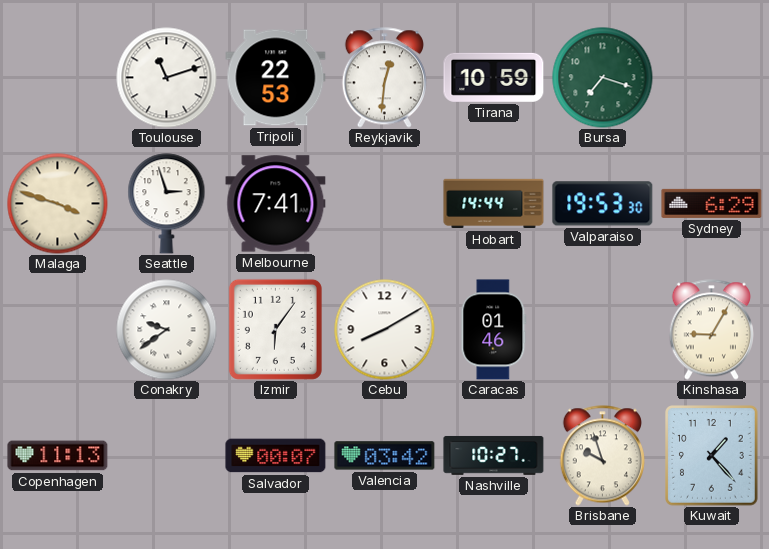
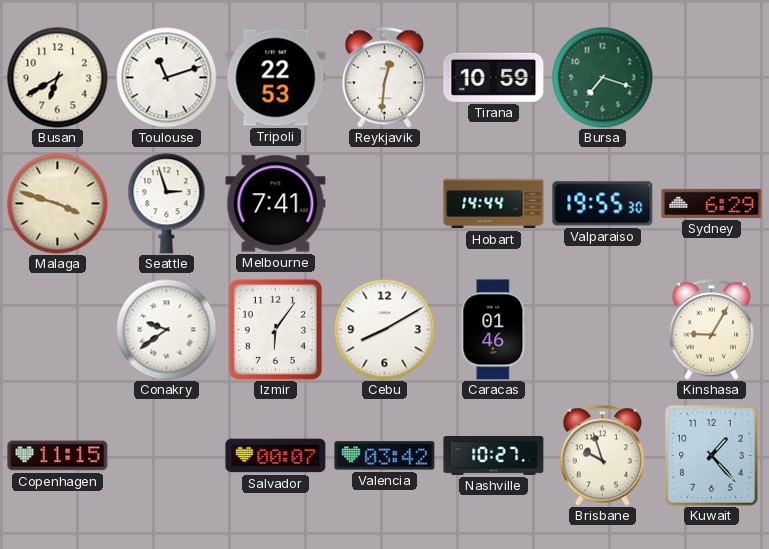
Busan: none -> 6:40
Valparaiso: 19:53 -> 19:55
Copenhagen: 11:13 -> 11:15
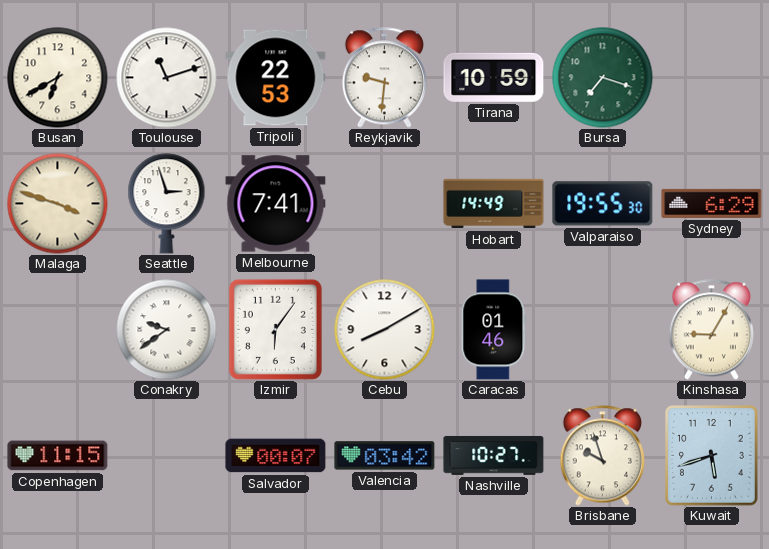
Reykjavik: 12:31 -> 9:31
Hobart: 14:44 -> 14:49
Kuwait: 1:23 -> 5:42
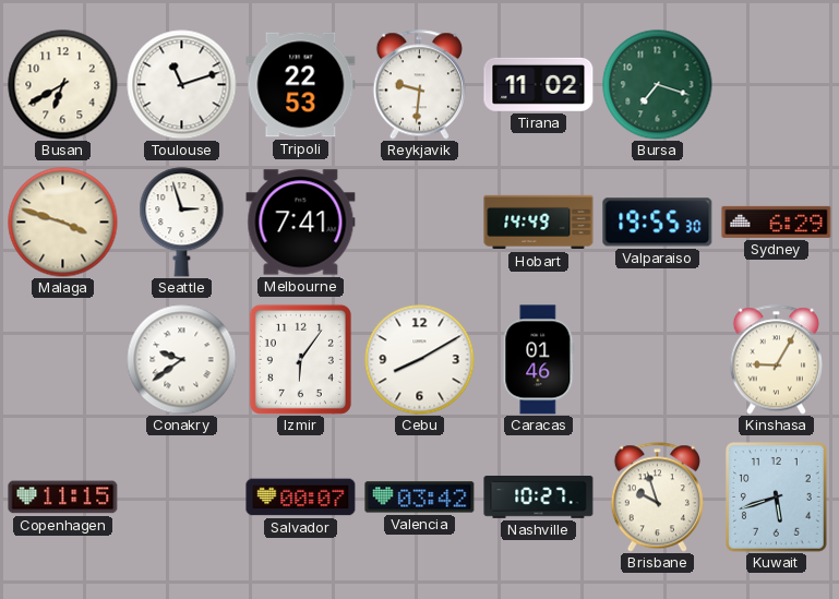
Tirana: 10:59 -> 11:02
